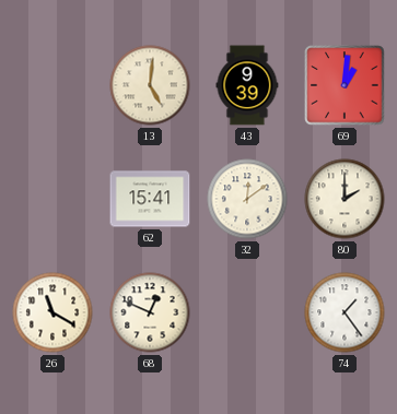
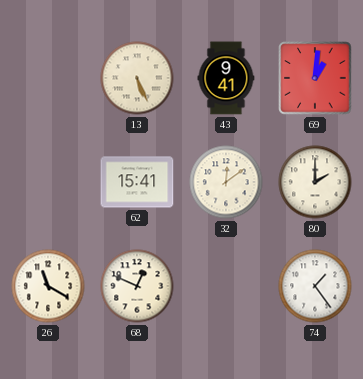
13: 5:01 -> 5:26
43: 9:39 -> 9:41
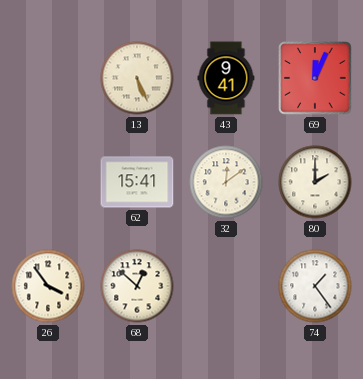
69: 1:01 -> 12:04
26: 11:20 -> 3:54
68: 12:49 -> 12:52
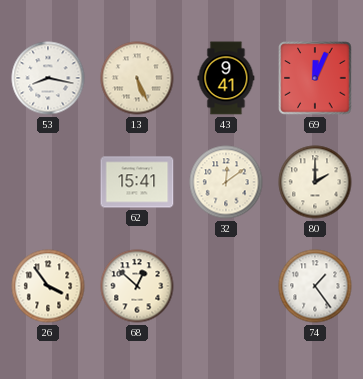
53: none -> 8:17
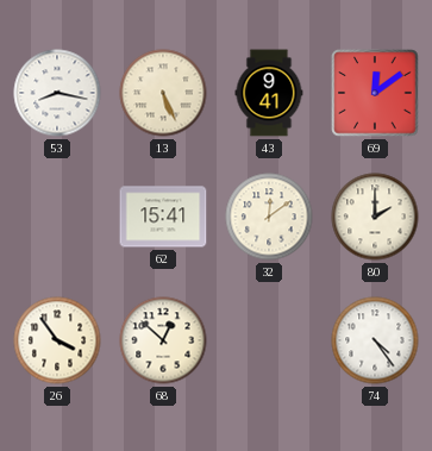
69: 12:04 -> 12:09
74: 1:24 -> 4:24
